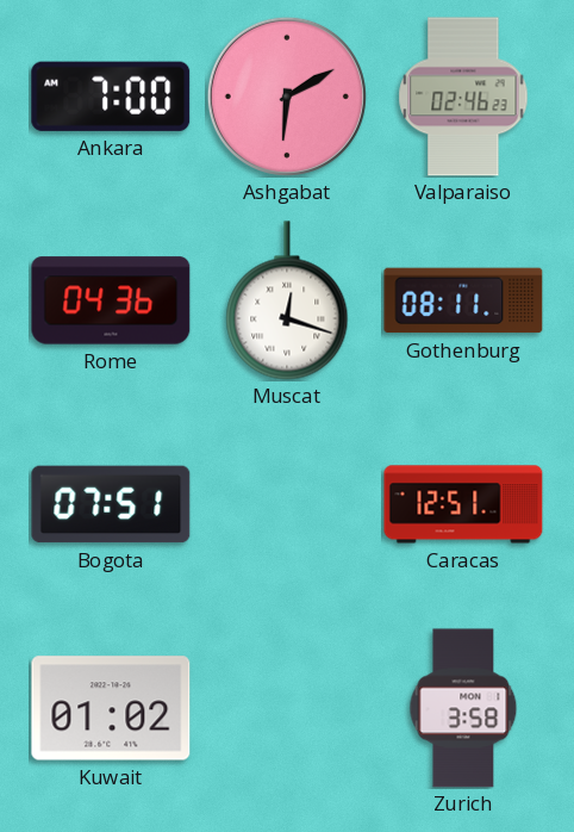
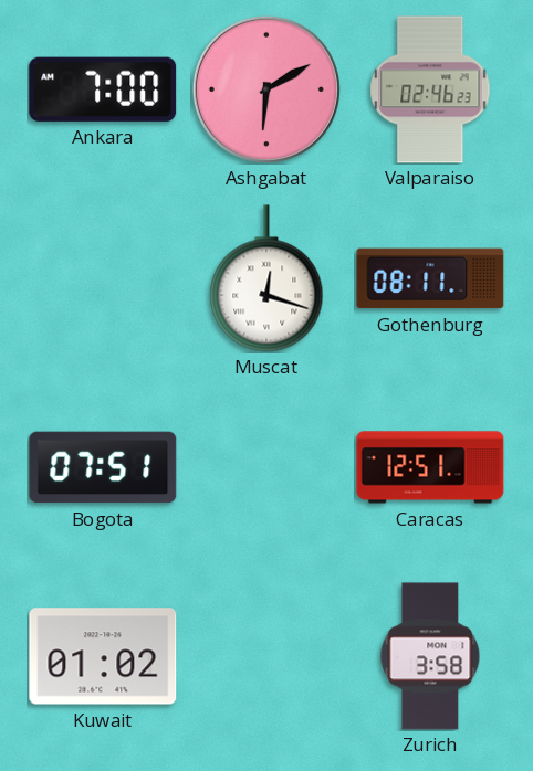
Rome: 04:36 -> none
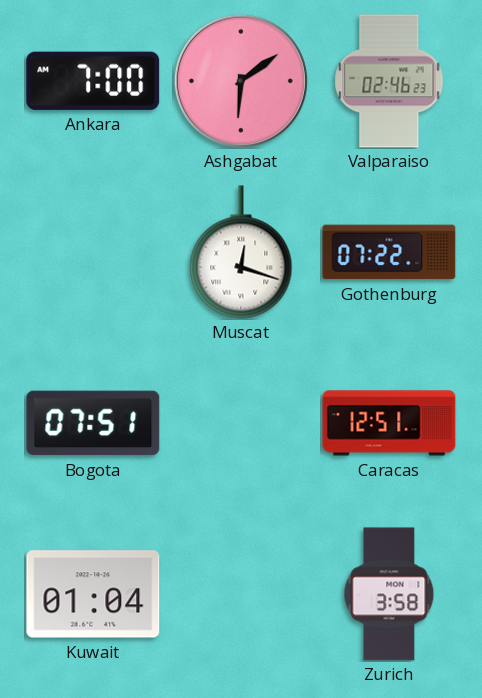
Ashgabat: 6:10 -> 6:09
Gothenburg: 08:11 -> 07:22
Kuwait: 01:02 -> 01:04
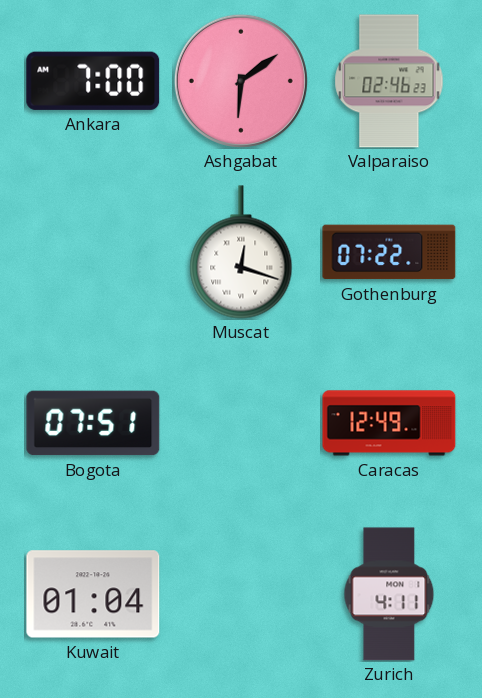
Caracas: 12:51 -> 12:49
Zurich: 3:58 -> 4:11
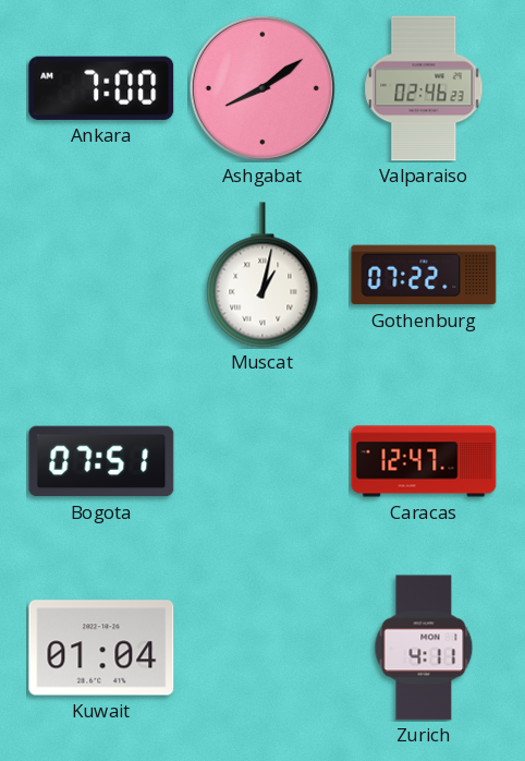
Ashgabat: 6:09 -> 8:09
Muscat: 12:18 -> 1:02
Caracas: 12:49 -> 12:47
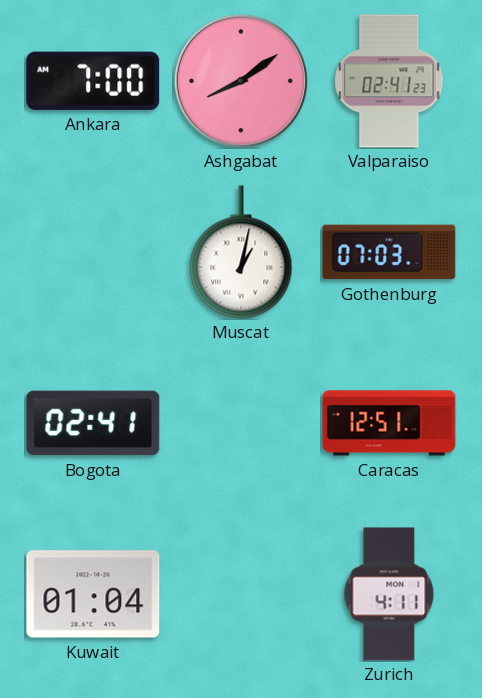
Valparaiso: 02:46 -> 02:41
Gothenburg: 07:22 -> 07:03
Bogota: 07:51 -> 02:41
Caracas: 12:47 -> 12:51
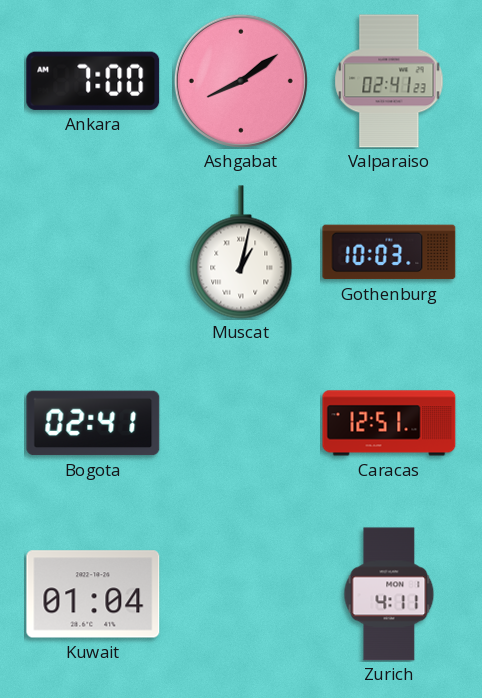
Gothenburg: 07:03 -> 10:03
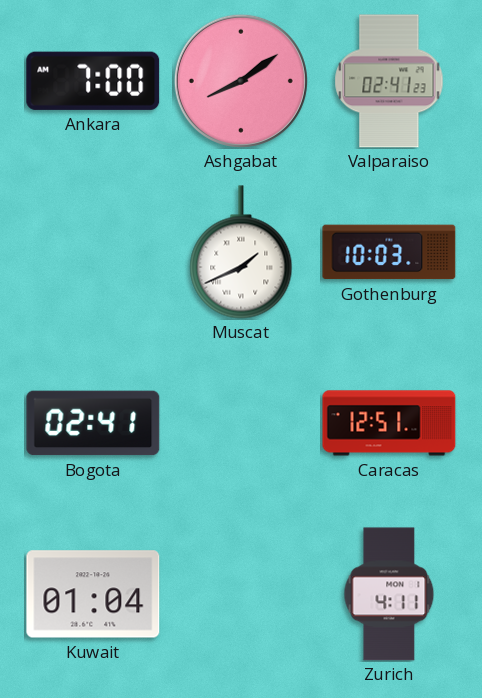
Muscat: 1:02 -> 1:41
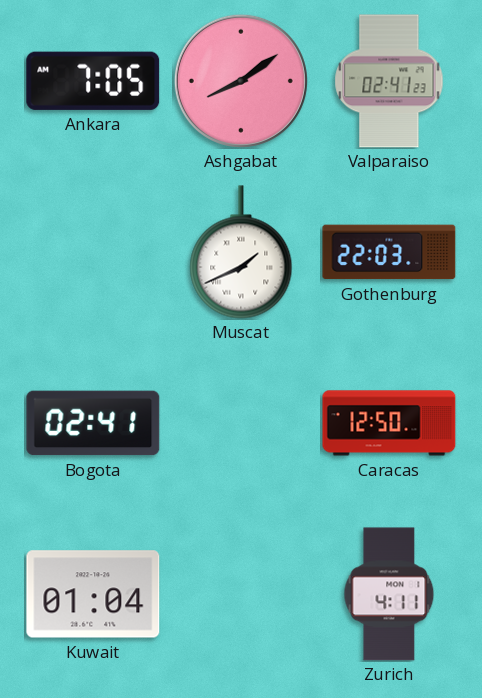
Ankara: 7:00 -> 7:05
Gothenburg: 10:03 -> 22:03
Caracas: 12:51 -> 12:50
